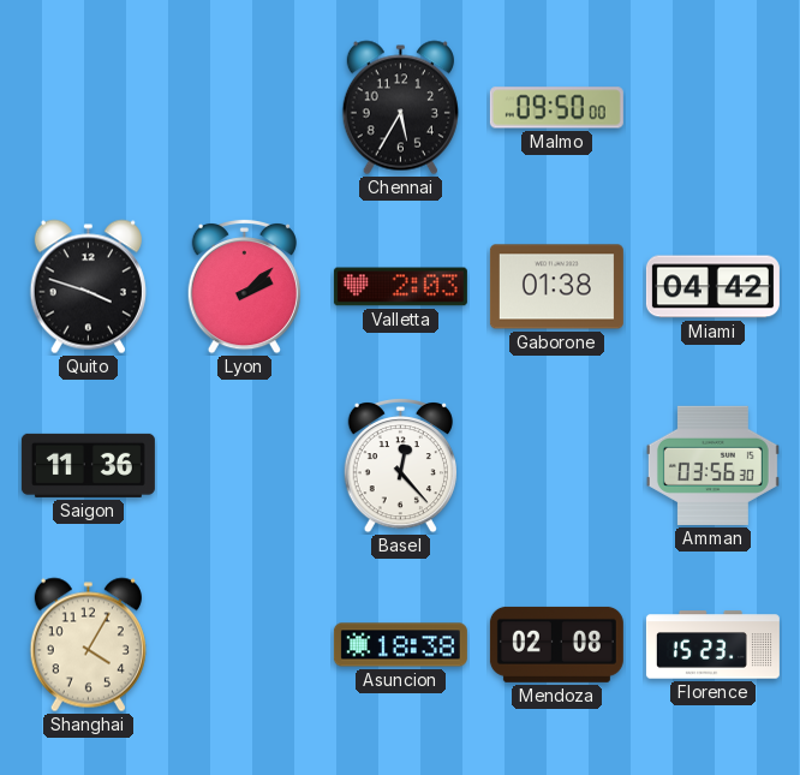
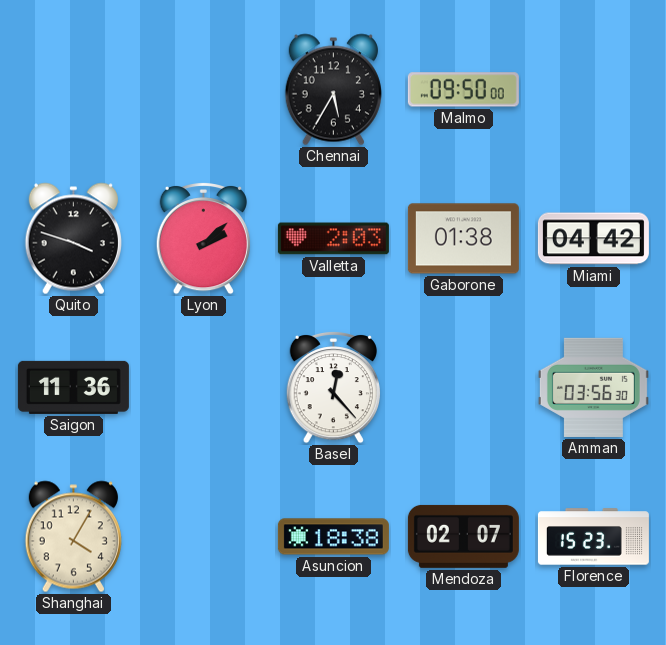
Mendoza: 02:08 -> 02:07
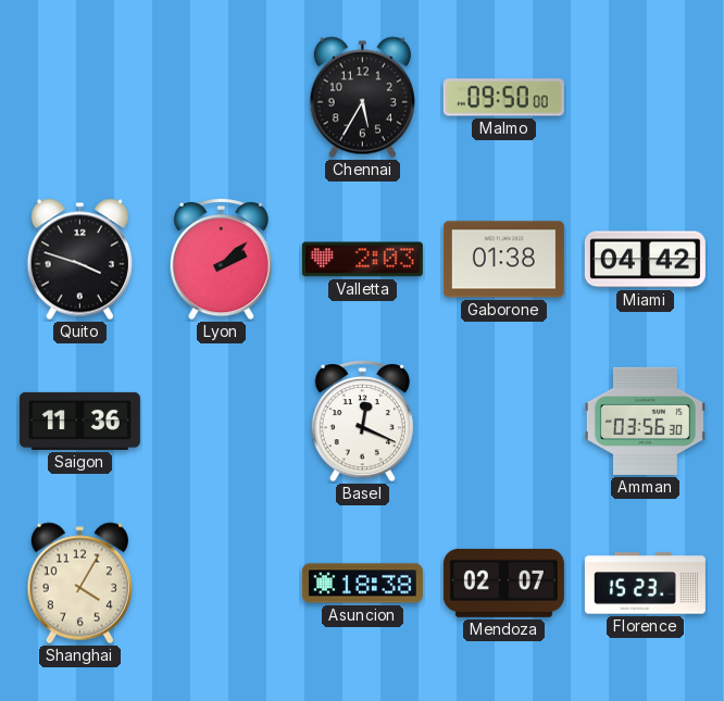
Basel: 12:23 -> 12:19
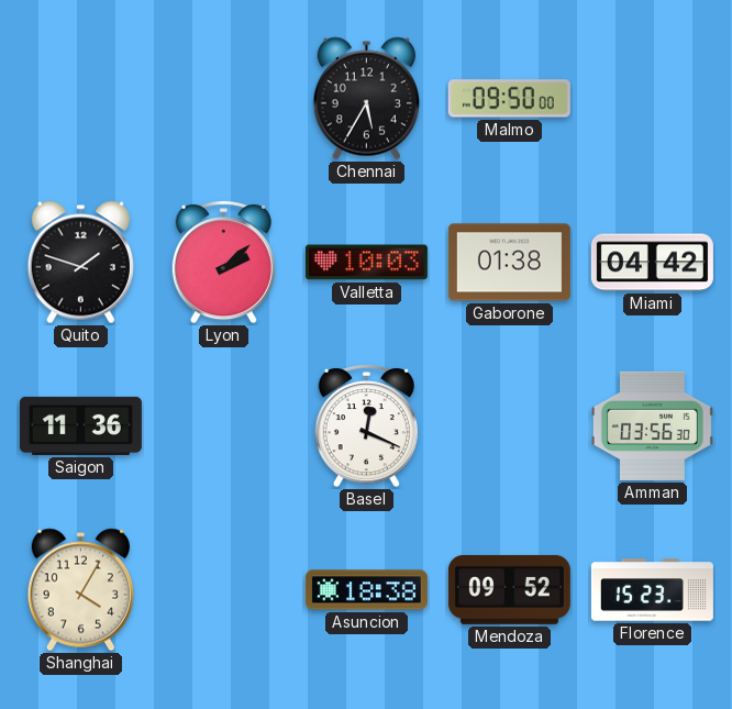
Quito: 3:48 -> 1:48
Valletta: 2:03 -> 10:03
Mendoza: 02:07 -> 09:52
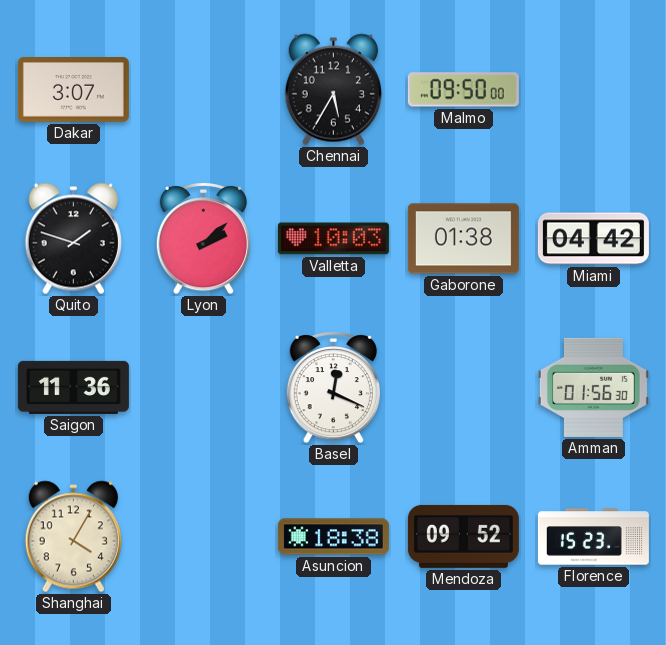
Dakar: none -> 3:07
Amman: 03:56 -> 01:56
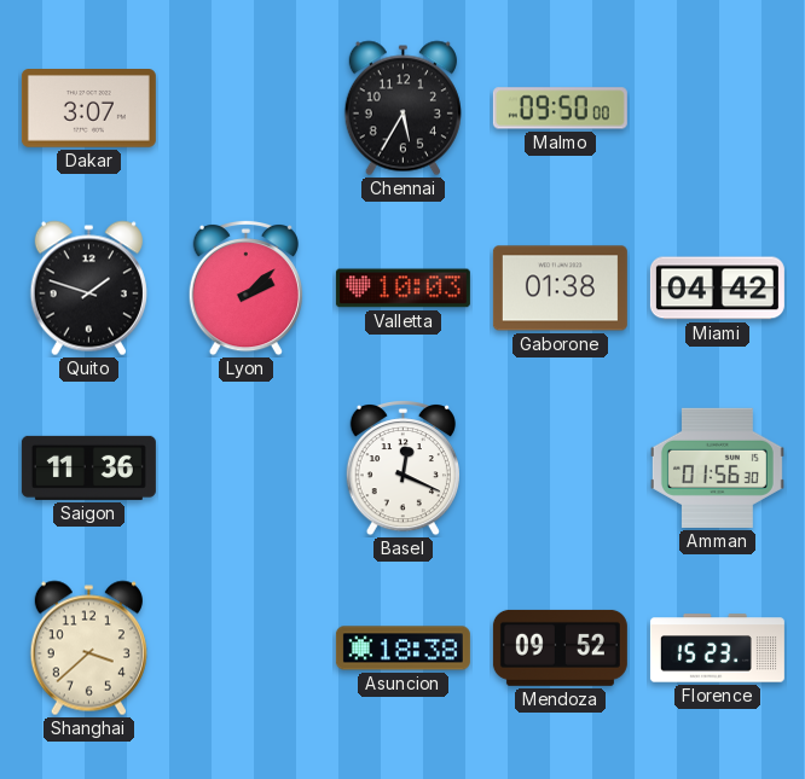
Shanghai: 4:05 -> 3:38
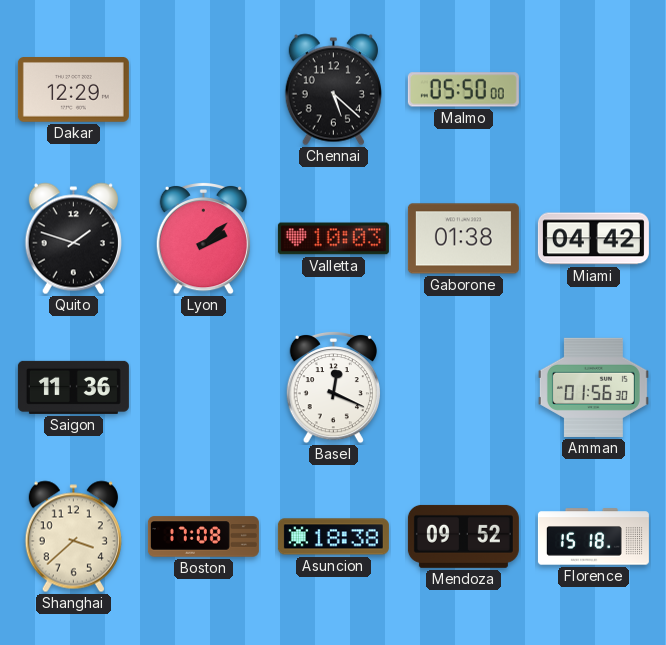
Dakar: 3:07 -> 12:29
Chennai: 5:35 -> 5:22
Malmo: 09:50 -> 05:50
Boston: none -> 17:08
Florence: 15:23 -> 15:18
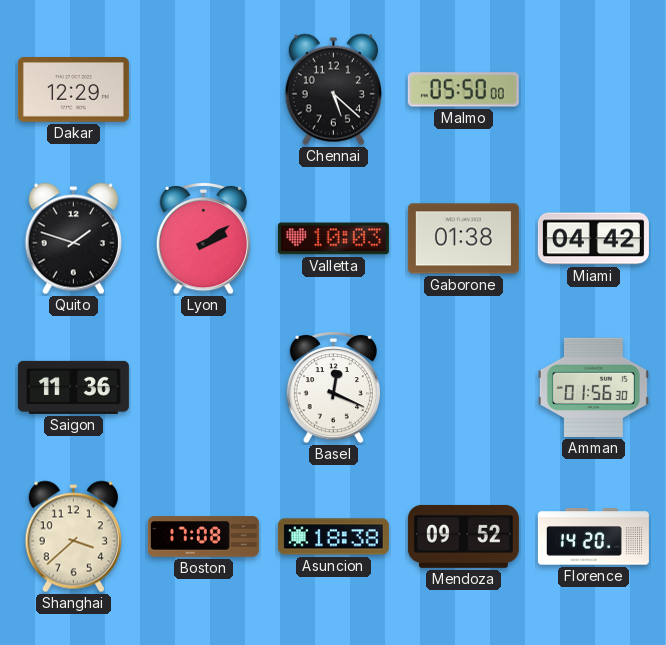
Lyon: 2:08 -> 2:09
Florence: 15:18 -> 14:20
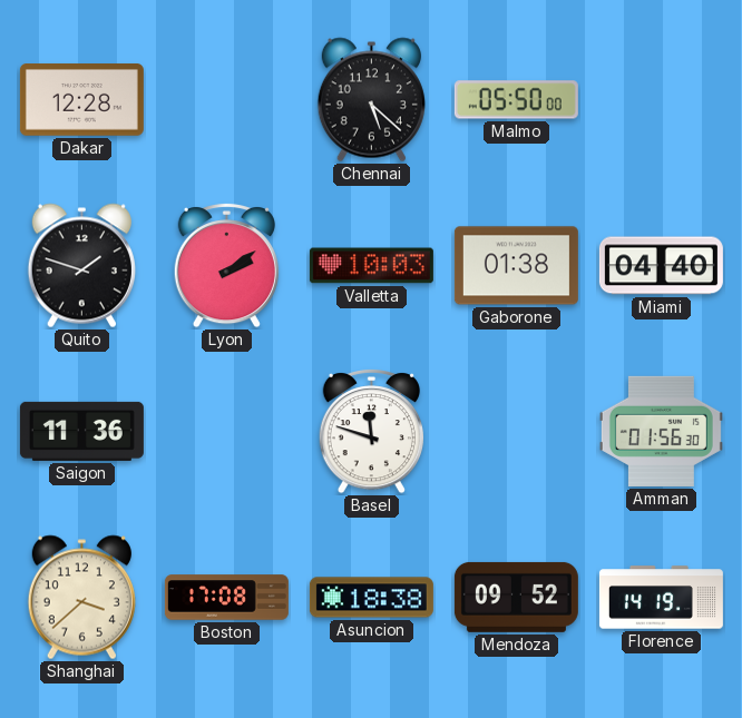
Dakar: 12:29 -> 12:28
Miami: 04:42 -> 04:40
Basel: 12:19 -> 11:48
Florence: 14:20 -> 14:19
